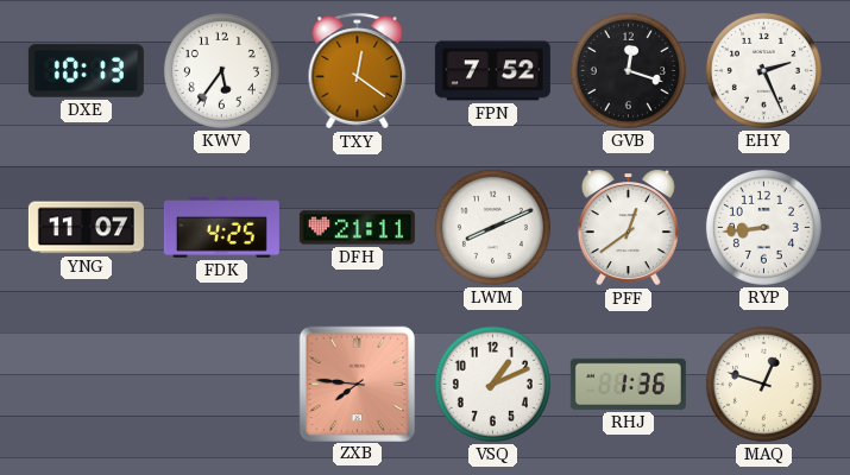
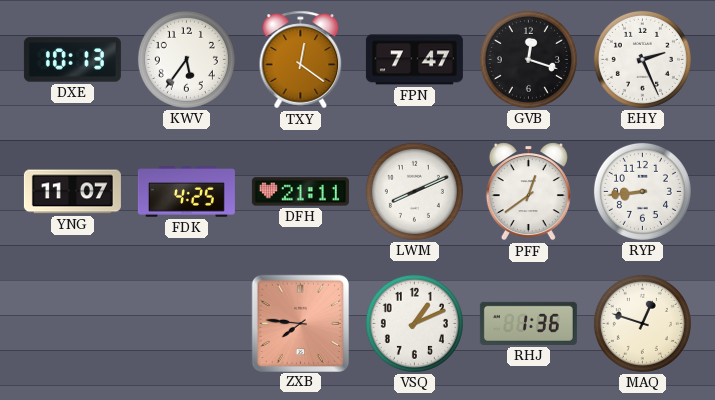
FPN: 7:52 -> 7:47
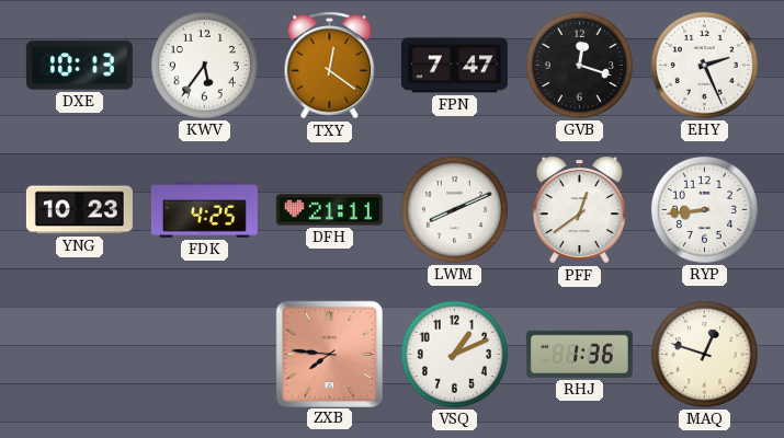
YNG: 11:07 -> 10:23
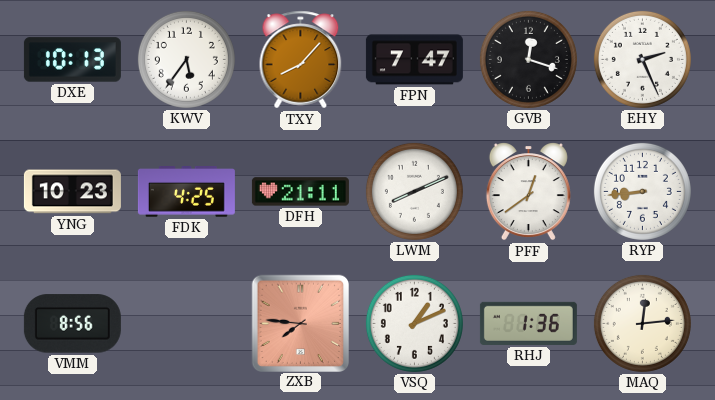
TXY: 12:21 -> 8:07
VMM: none -> 8:56
MAQ: 12:48 -> 12:14
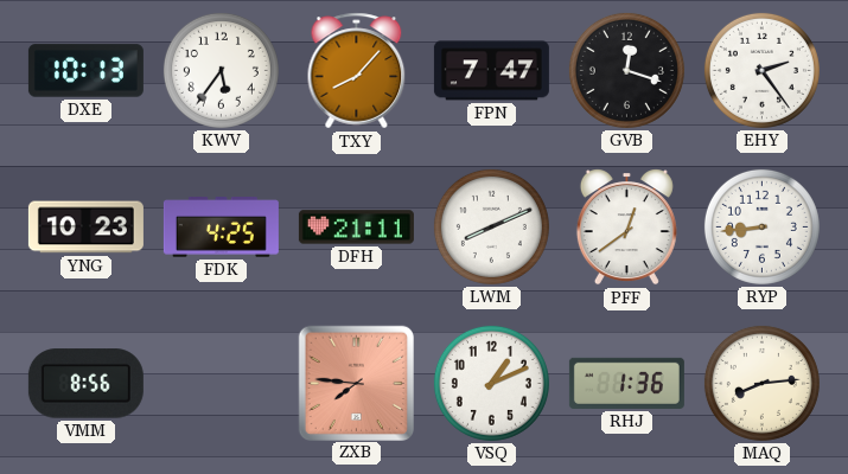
EHY: 2:26 -> 2:24
MAQ: 12:14 -> 8:14
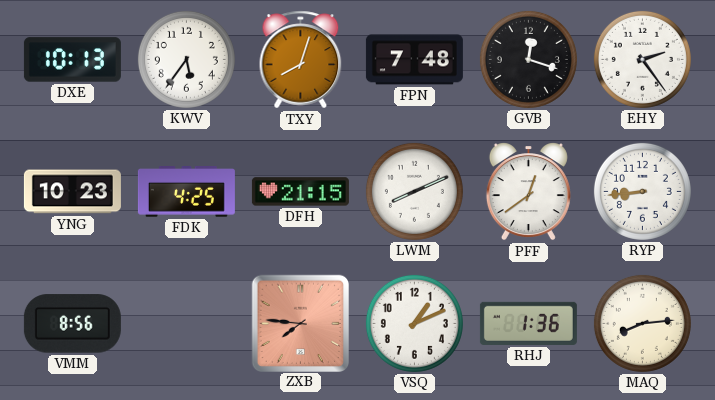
TXY: 8:07 -> 8:03
FPN: 7:47 -> 7:48
DFH: 21:11 -> 21:15
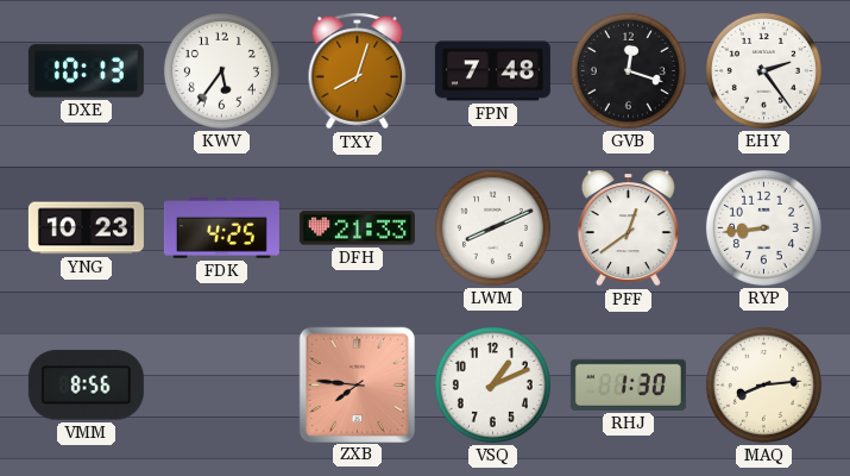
DFH: 21:15 -> 21:33
RHJ: 1:36 -> 1:30
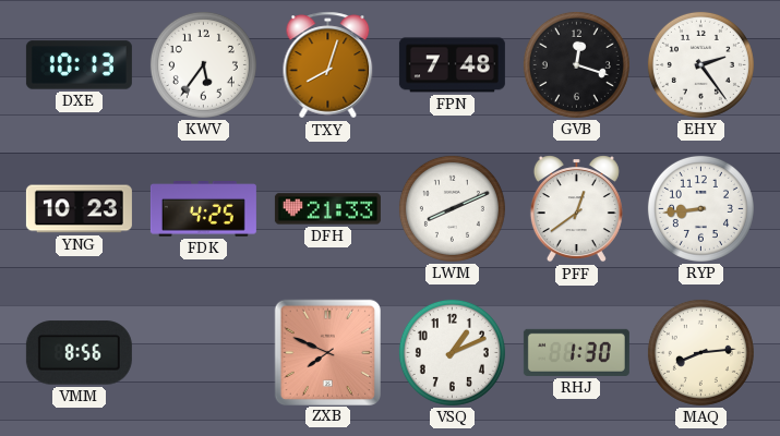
ZXB: 7:46 -> 7:49
